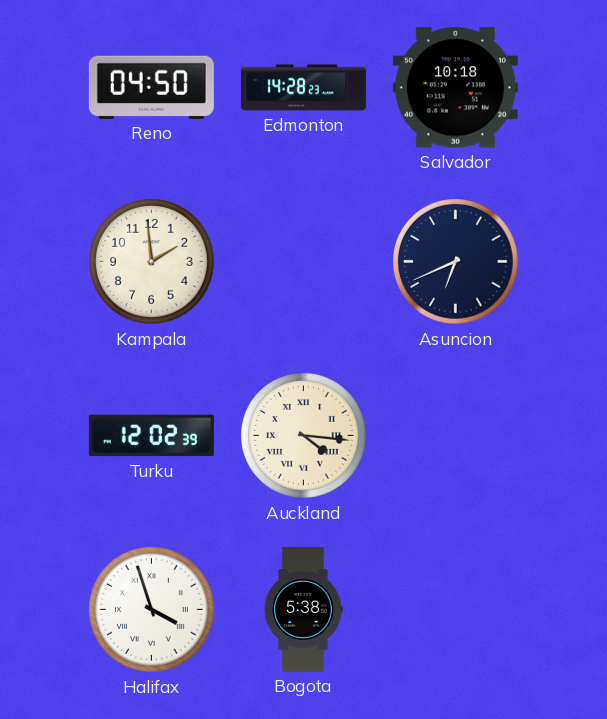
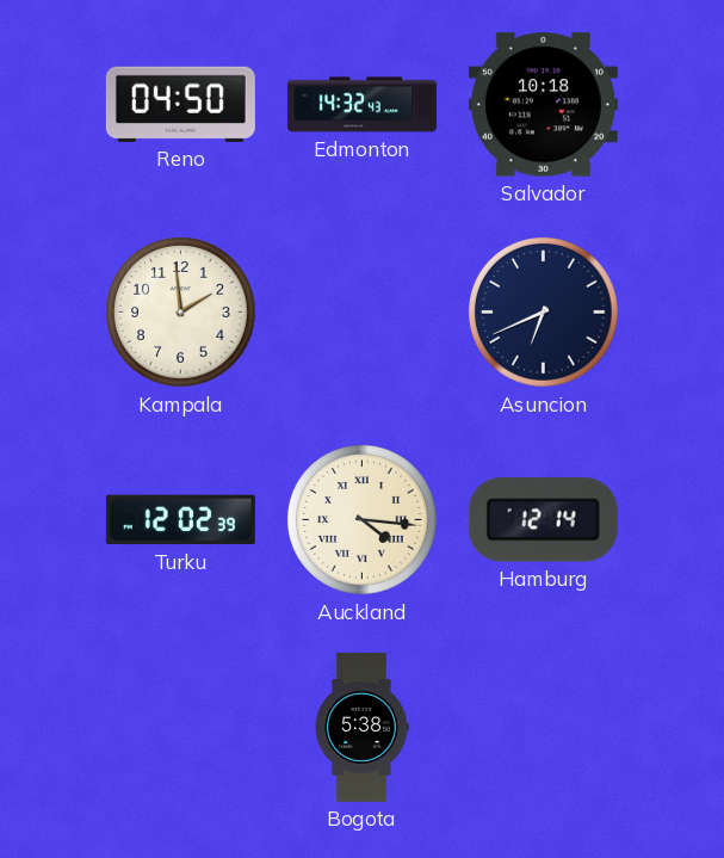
Edmonton: 14:28 -> 14:32
Hamburg: none -> 12:14
Halifax: 3:57 -> none
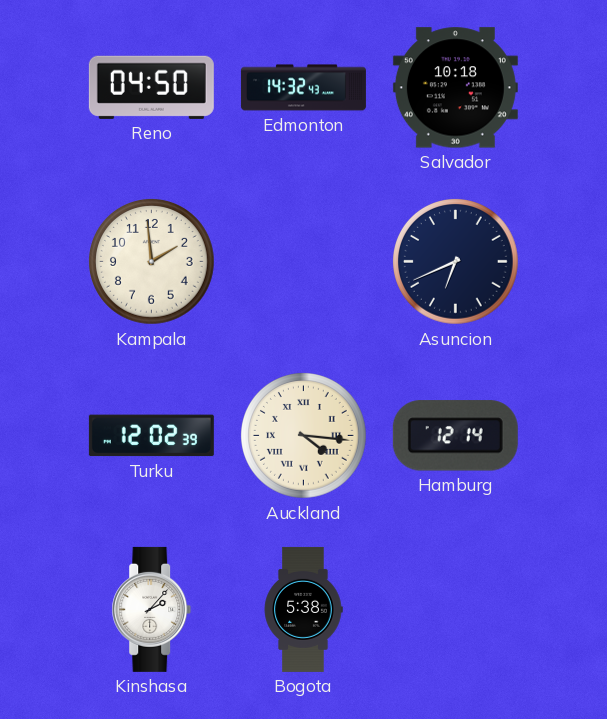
Kinshasa: none -> 2:07
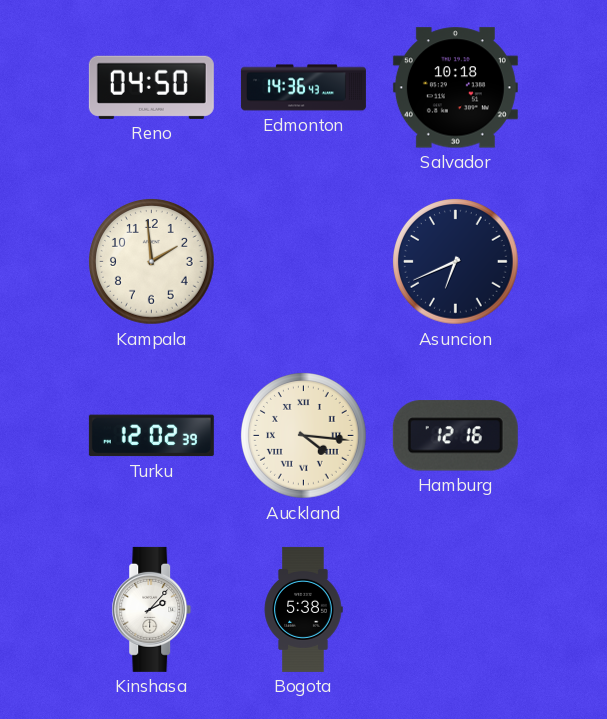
Edmonton: 14:32 -> 14:36
Hamburg: 12:14 -> 12:16
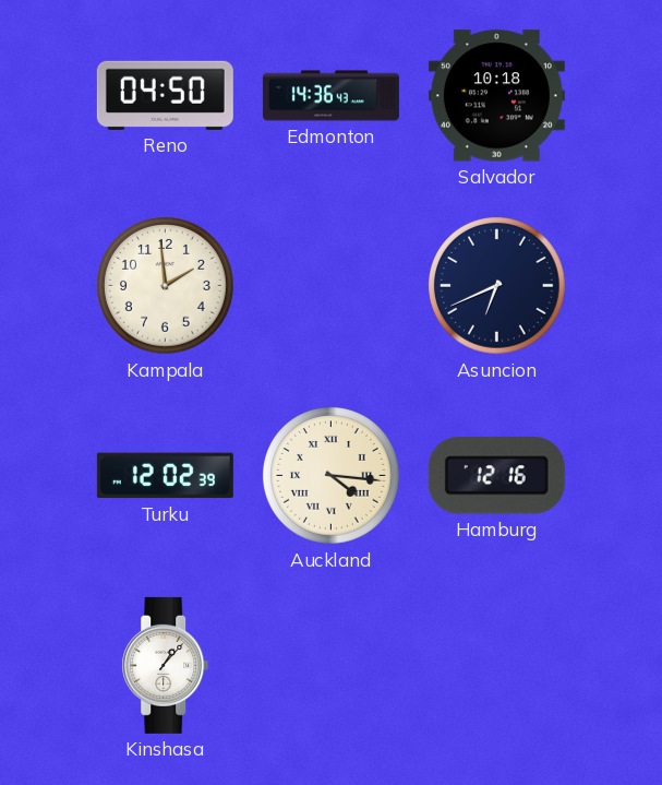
Kinshasa: 2:07 -> 1:07
Bogota: 5:38 -> none
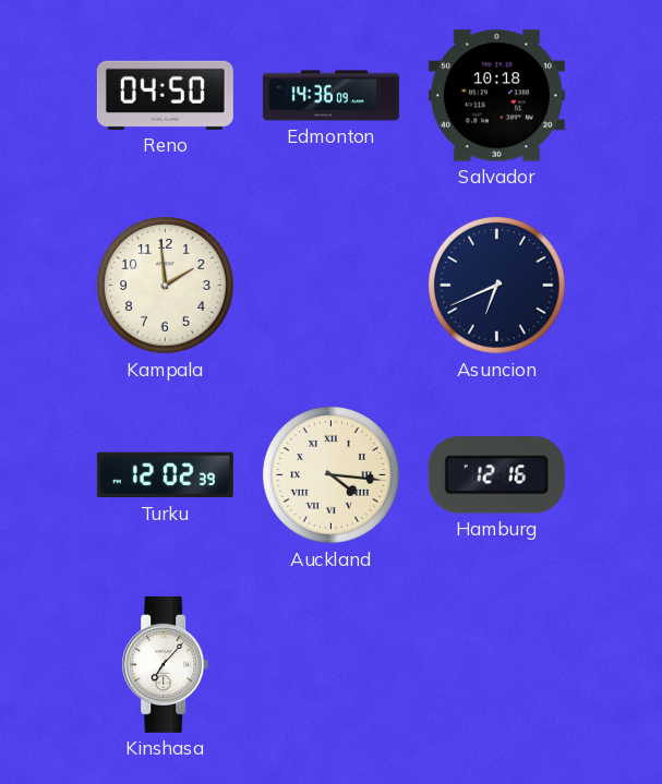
Edmonton: 14:36:43 -> 14:36:09
Kinshasa: 1:07 -> 7:07
